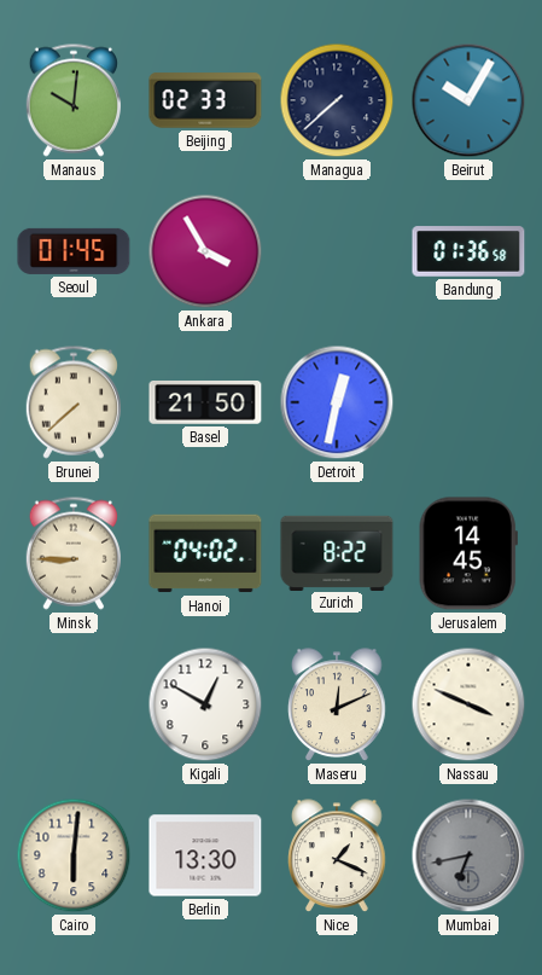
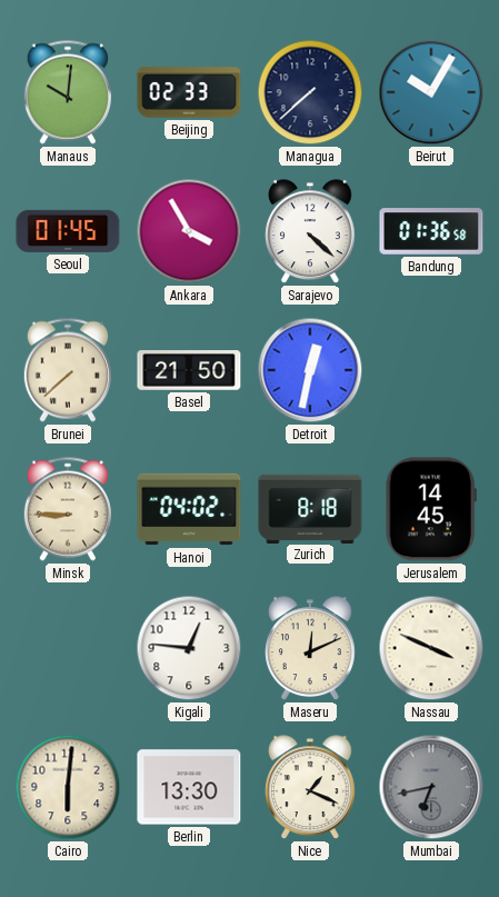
Sarajevo: none -> 4:22
Zurich: 8:22 -> 8:18
Kigali: 12:50 -> 12:46
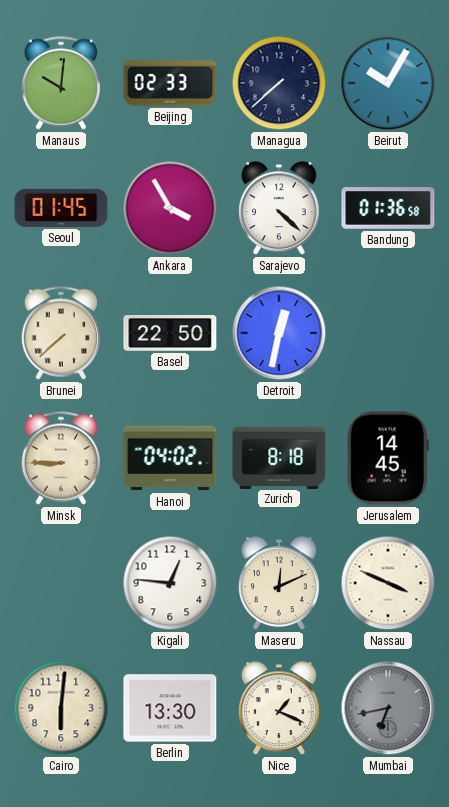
Basel: 21:50 -> 22:50
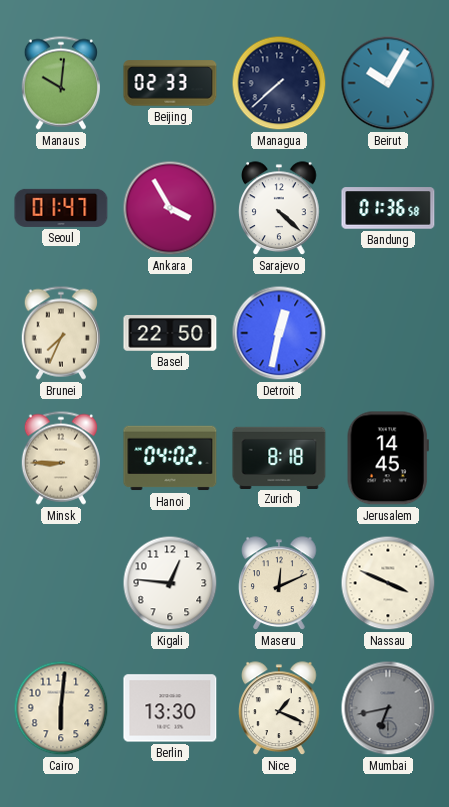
Seoul: 01:45 -> 01:47
Brunei: 7:38 -> 7:34
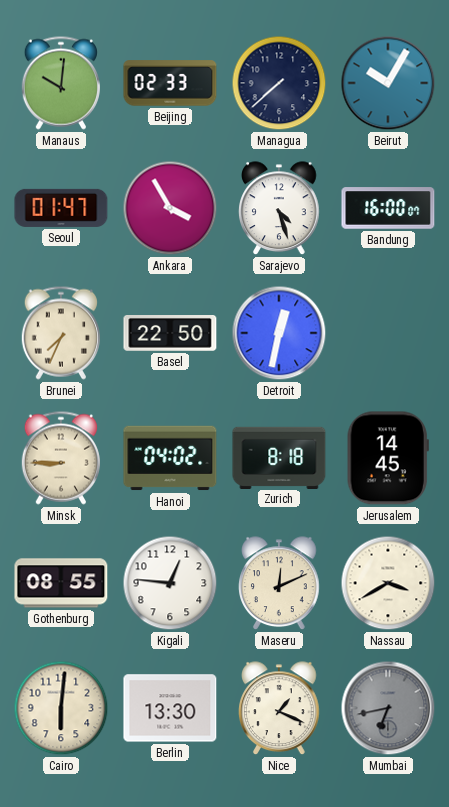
Sarajevo: 4:22 -> 4:27
Bandung: 01:36 -> 16:00
Gothenburg: none -> 08:55
Nassau: 3:49 -> 3:40
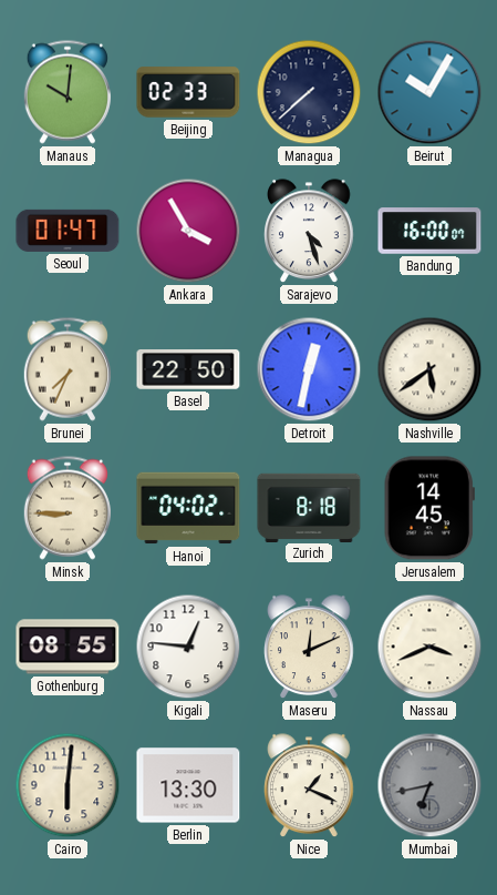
Nashville: none -> 5:39
Nassau: 3:40 -> 3:41
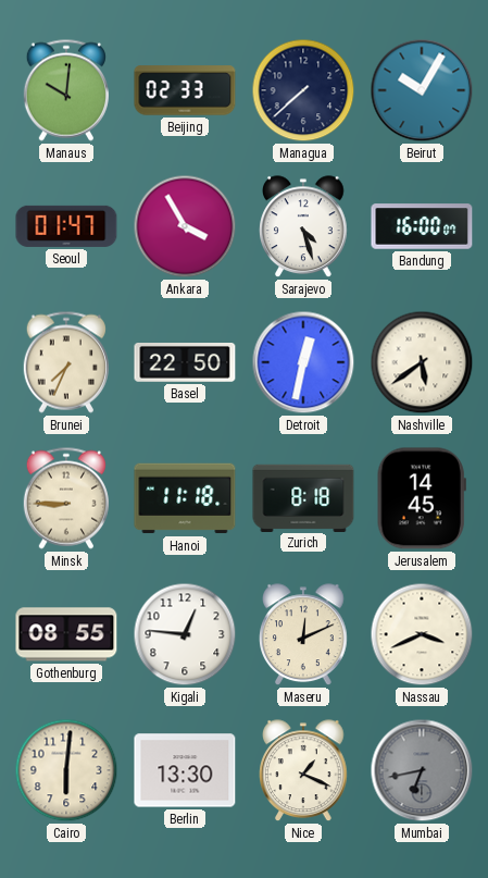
Hanoi: 04:02 -> 11:18
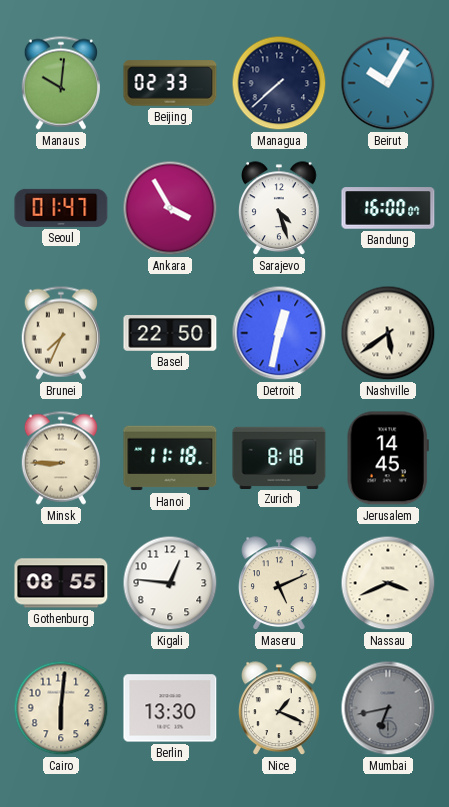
Maseru: 12:11 -> 5:11
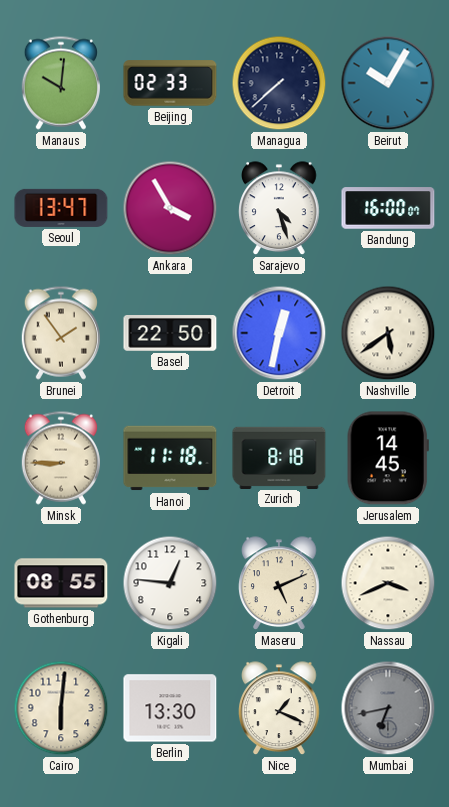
Seoul: 01:47 -> 13:47
Brunei: 7:34 -> 1:54
